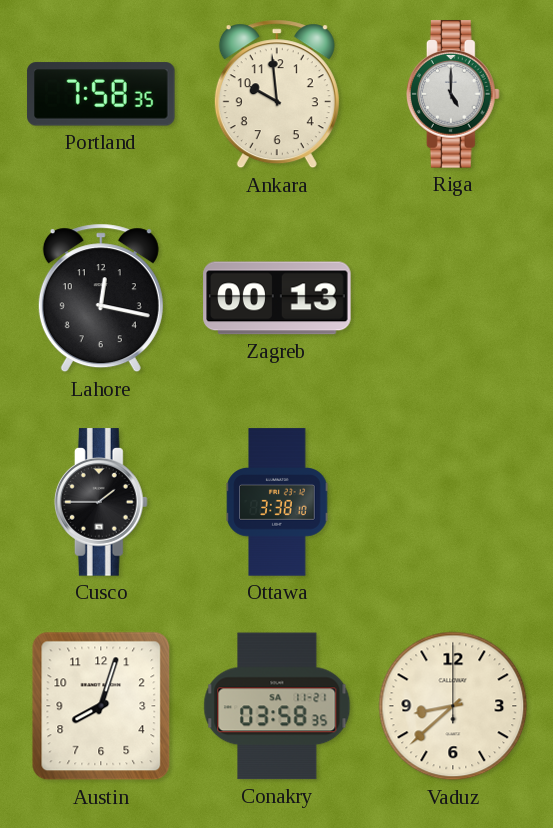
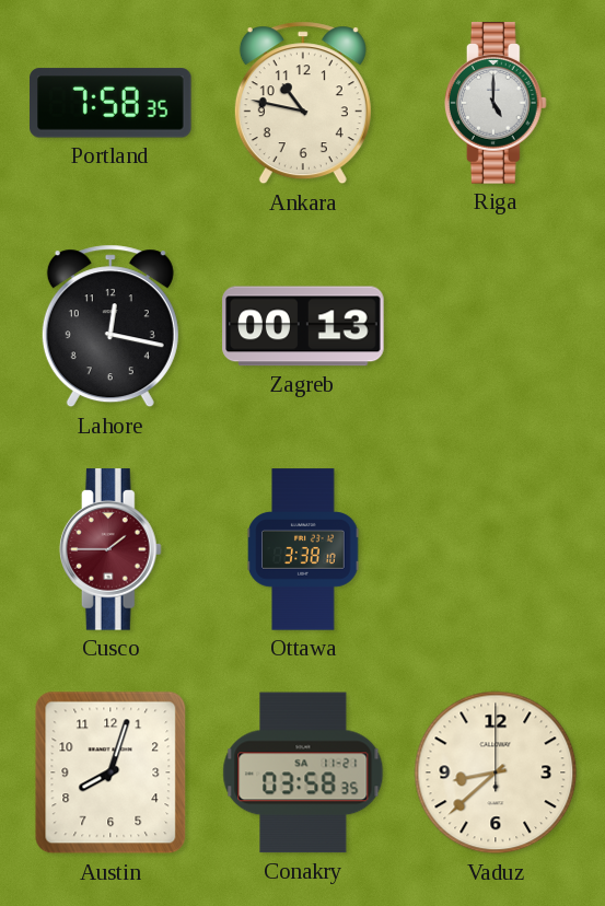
Ankara: 9:59 -> 10:47
Cusco dial: black -> burgundy
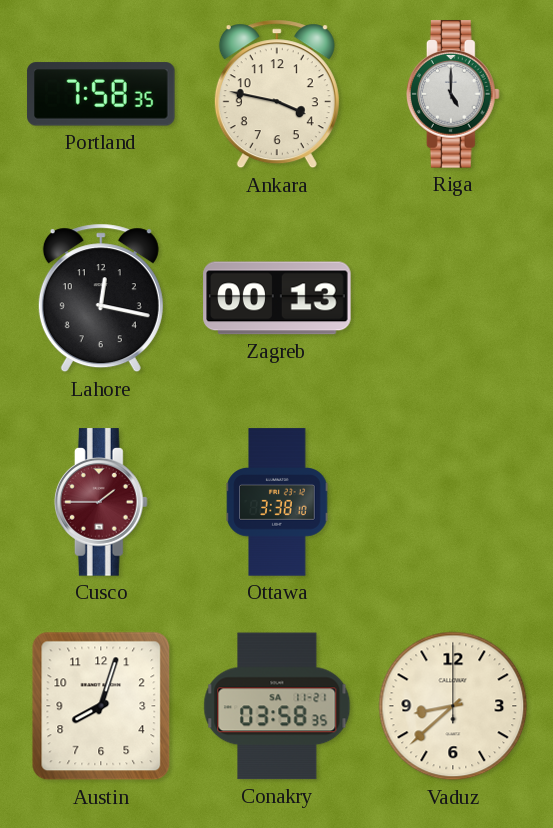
Ankara: 10:47 -> 3:47
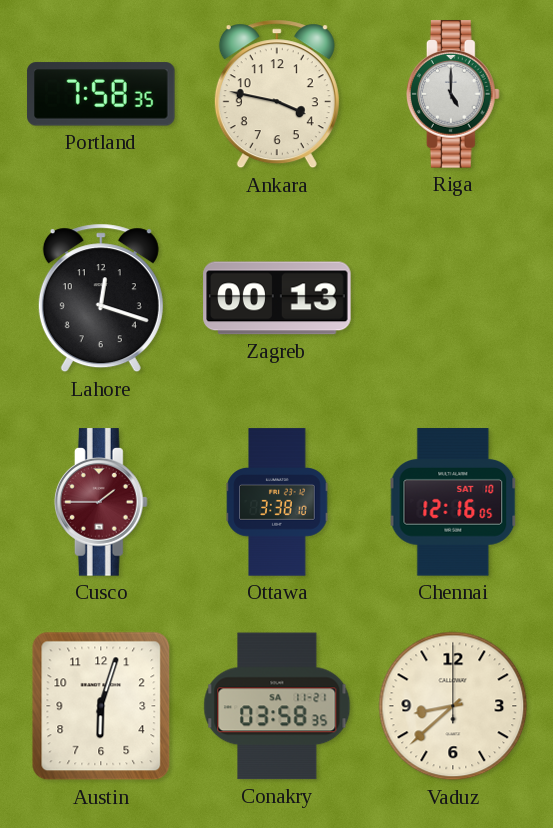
Lahore: 12:17 -> 12:18
Chennai: none -> 12:16
Austin: 8:03 -> 6:03
